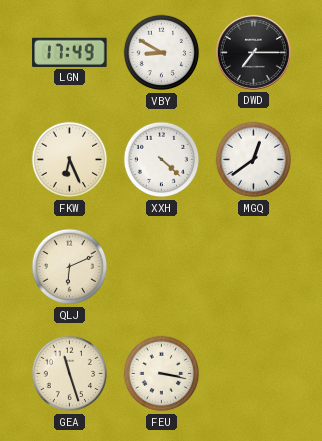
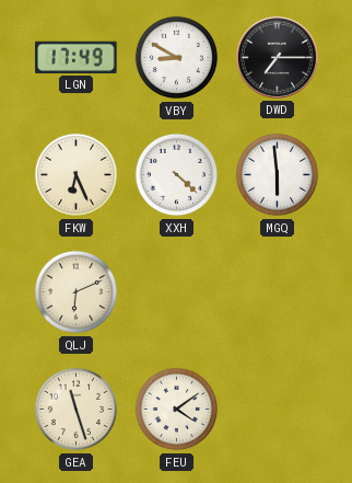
MGQ: 12:39 -> 5:59
FEU: 3:17 -> 4:09
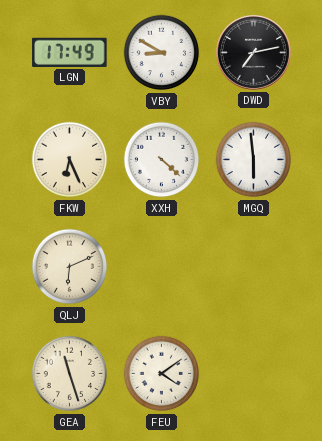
DWD: 7:15 -> 7:13
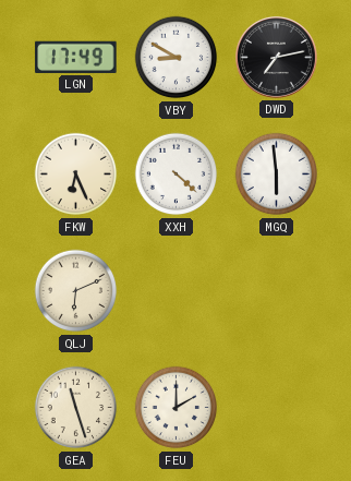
FEU: 4:09 -> 2:00
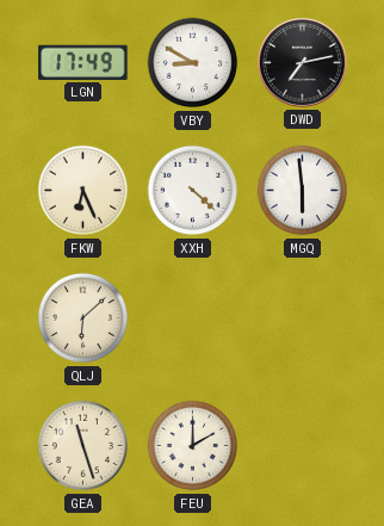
QLJ: 6:11 -> 6:08
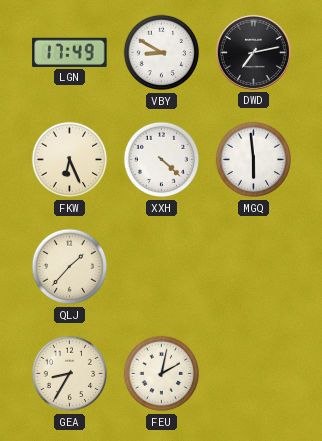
QLJ: 6:08 -> 1:37
GEA: 11:27 -> 8:35
FEU: 2:00 -> 2:02
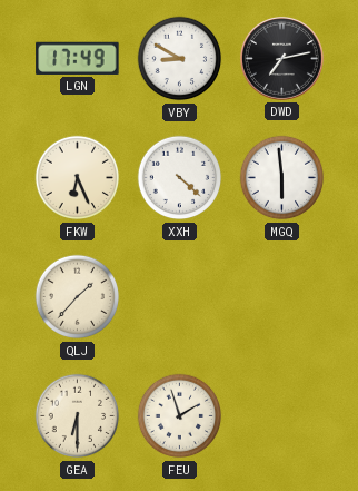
GEA: 8:35 -> 6:30
FEU: 2:02 -> 1:57
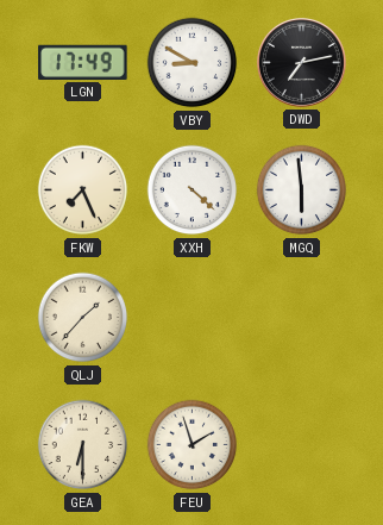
FKW: 6:26 -> 7:26
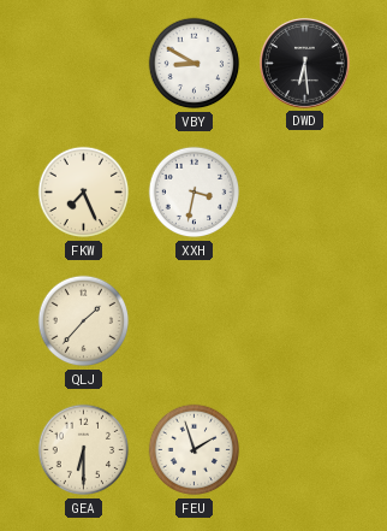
LGN: 17:49 -> none
DWD: 7:13 -> 6:29
XXH: 4:22 -> 3:32
MGQ: 5:59 -> none
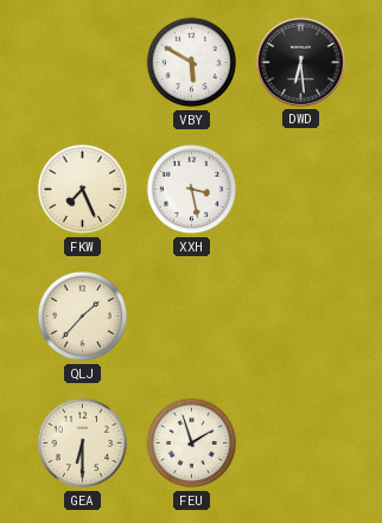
VBY: 8:50 -> 5:50
XXH: 3:32 -> 3:28
